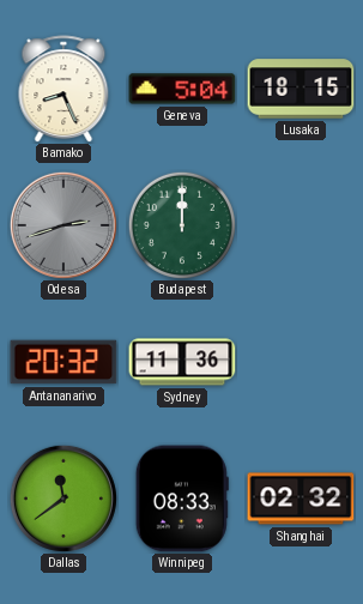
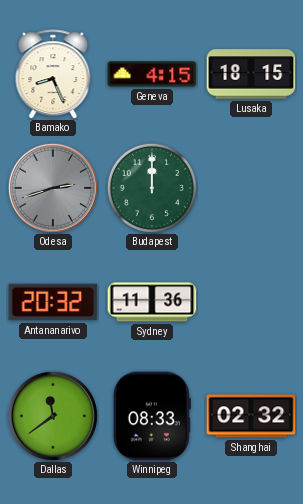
Geneva: 5:04 -> 4:15
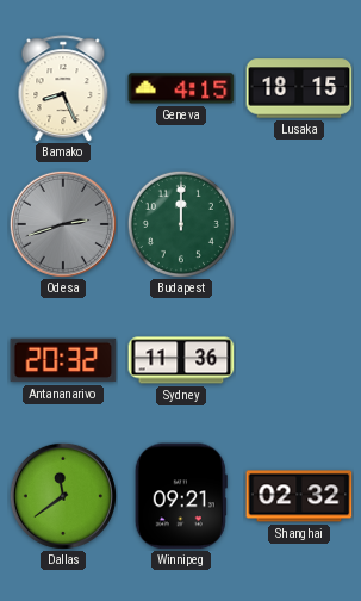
Winnipeg: 08:33 -> 09:21
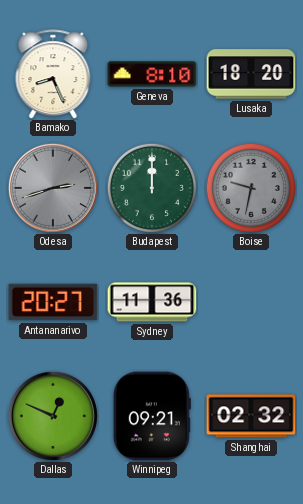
Geneva: 4:15 -> 8:10
Lusaka: 18:15 -> 18:20
Boise: none -> 9:32
Antananarivo: 20:32 -> 20:27
Dallas: 11:39 -> 12:49
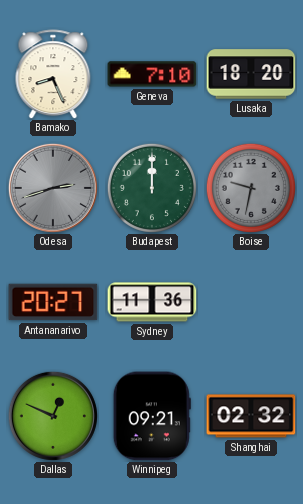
Geneva: 8:10 -> 7:10
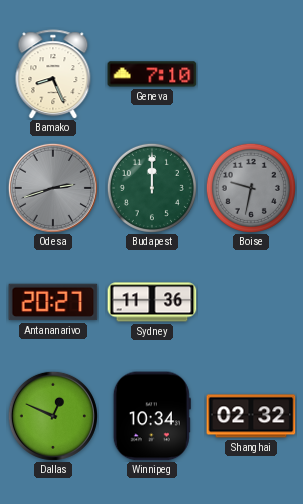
Lusaka: 18:20 -> none
Winnipeg: 09:21 -> 10:34
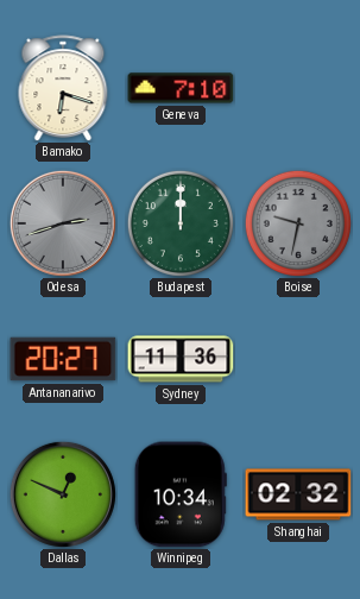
Bamako: 8:26 -> 6:18
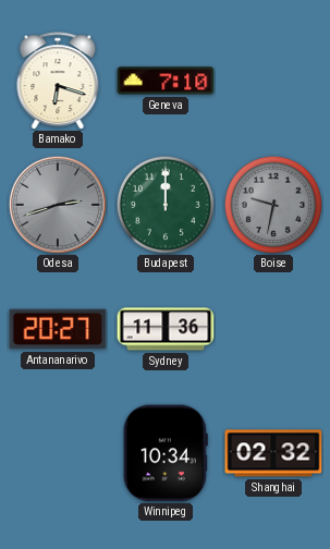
Dallas: 12:49 -> none
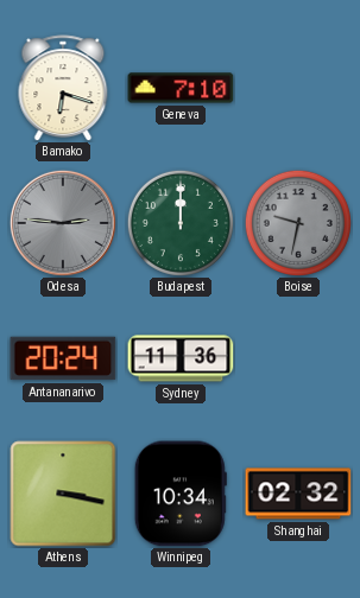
Odesa: 2:42 -> 2:46
Antananarivo: 20:27 -> 20:24
Athens: none -> 3:17
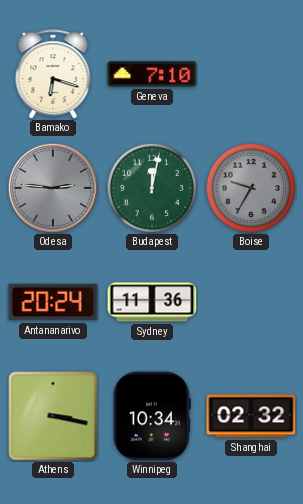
Budapest: 12:00 -> 12:02
Boise: 9:32 -> 9:35
